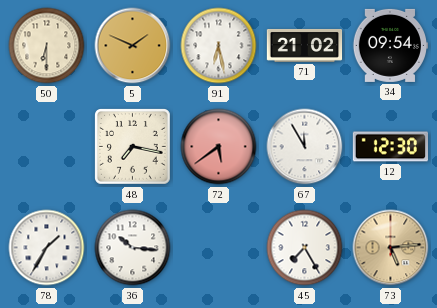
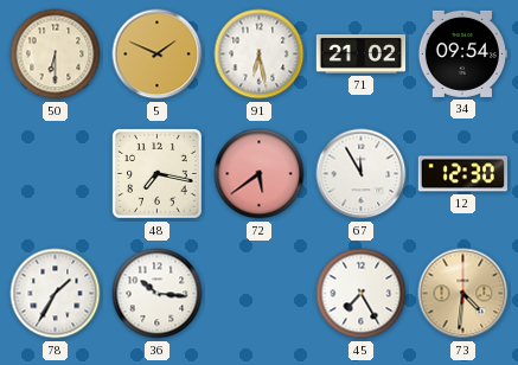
73: 5:14 -> 4:31
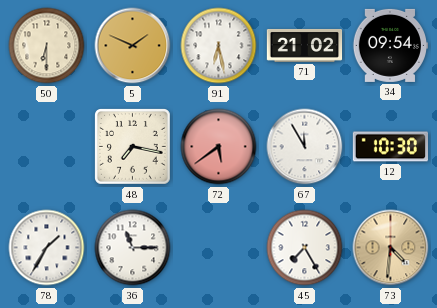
12: 12:30 -> 10:30
36: 10:16 -> 11:15
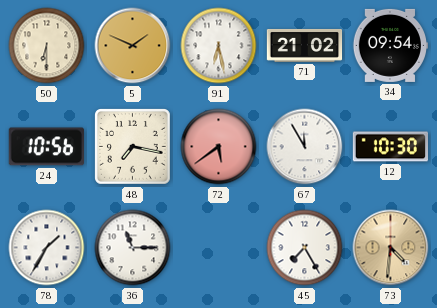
24: none -> 10:56
